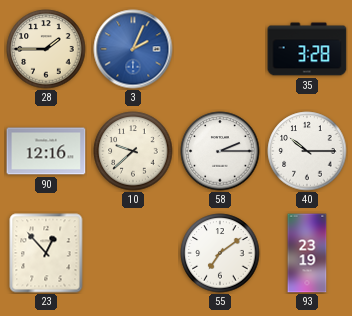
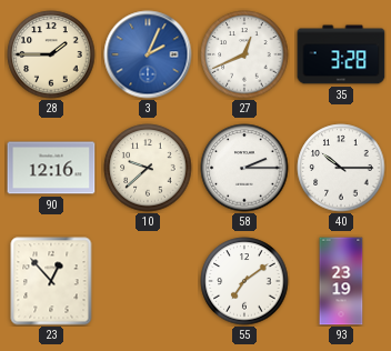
27: none -> 12:41
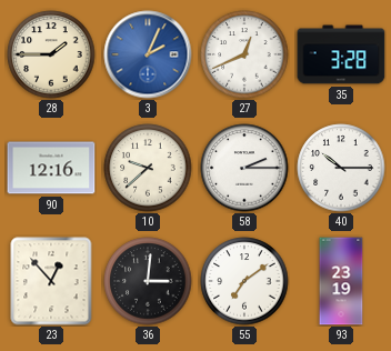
36: none -> 3:01
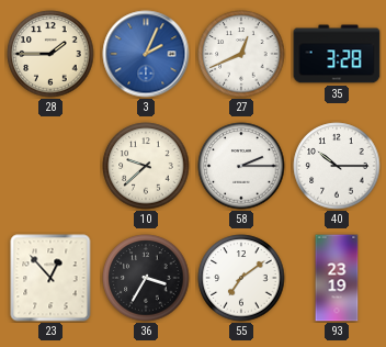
90: 12:16 -> none
36: 3:01 -> 3:35
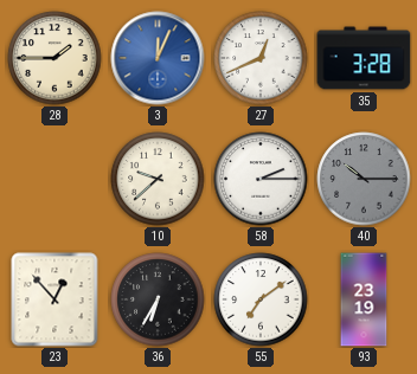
3: 2:04 -> 12:04
40 dial: white -> grey
36: 3:35 -> 6:35
